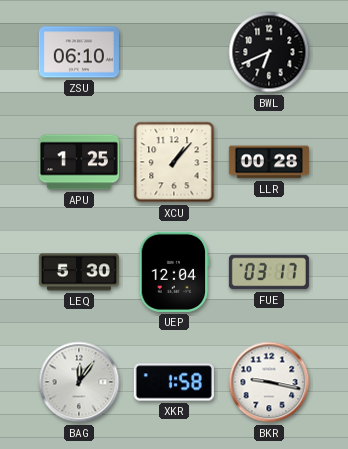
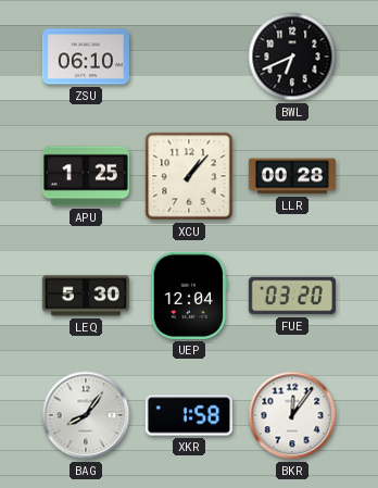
FUE: 03:17 -> 03:20
BAG: 12:06 -> 8:06
BKR: 9:17 -> 12:06
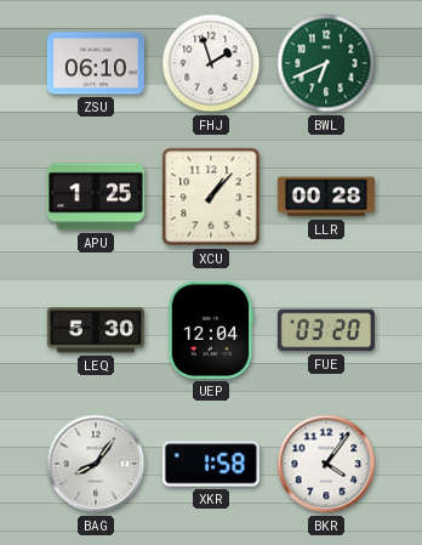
FHJ: none -> 1:57
BWL dial: black -> green
BKR: 12:06 -> 4:06
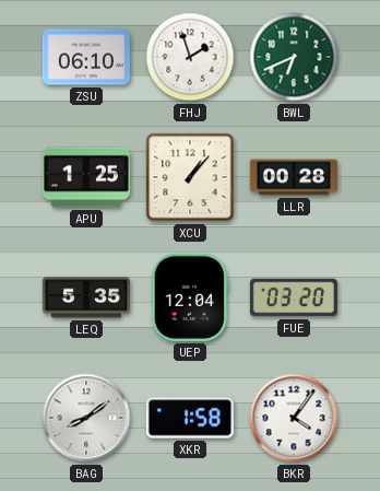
LEQ: 5:30 -> 5:35
BAG: 8:06 -> 8:09
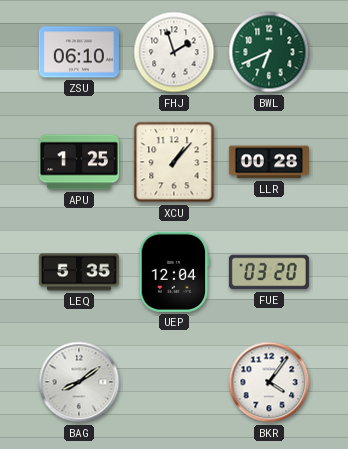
XKR: 1:58 -> none
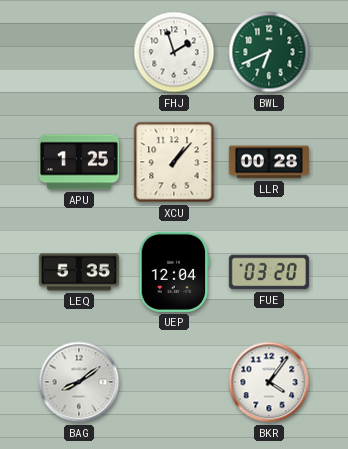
ZSU: 06:10 -> none
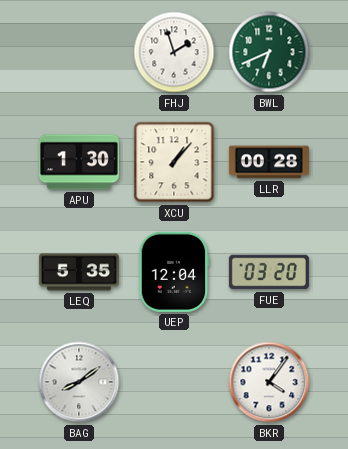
APU: 1:25 -> 1:30
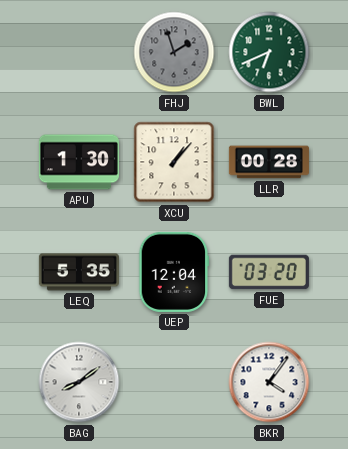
FHJ dial: white -> grey
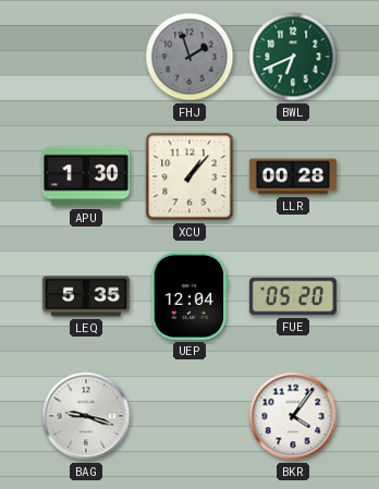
FUE: 03:20 -> 05:20
BAG: 8:09 -> 9:18
